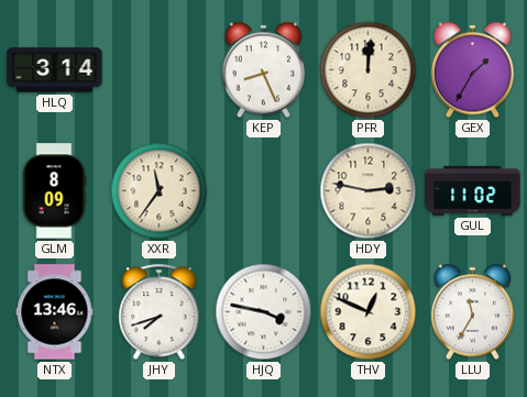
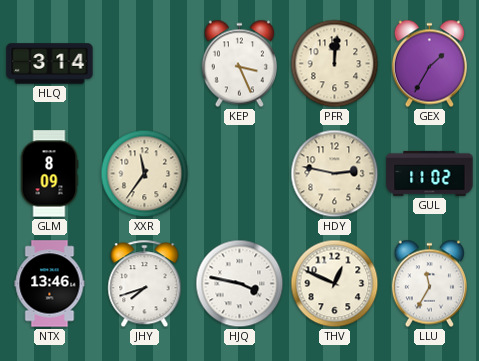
KEP: 8:26 -> 3:26
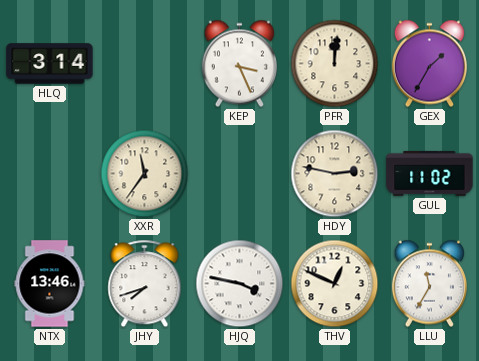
GLM: 8:09 -> none
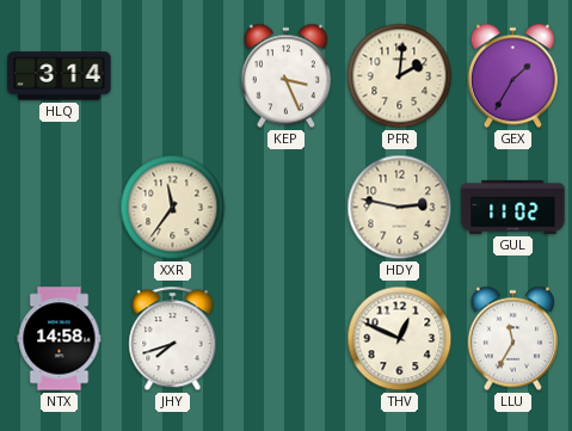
PFR: 12:01 -> 2:01
NTX: 13:46 -> 14:58
HJQ: 3:47 -> none
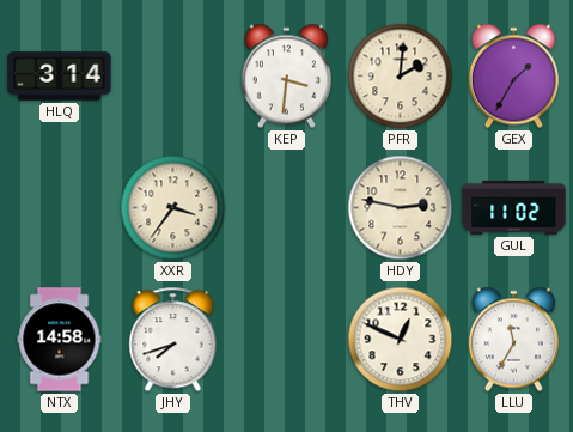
KEP: 3:26 -> 3:31
XXR: 11:36 -> 3:36
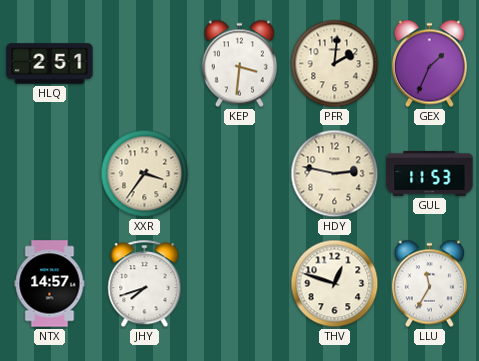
HLQ: 3:14 -> 2:51
GEX: 1:35 -> 1:34
GUL: 11:02 -> 11:53
NTX: 14:58 -> 14:57
THV: 12:49 -> 12:48
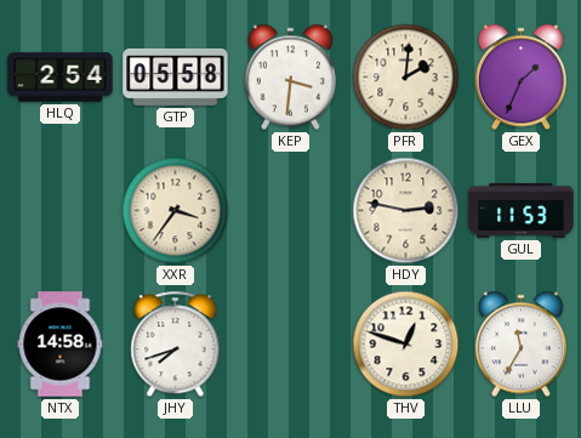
HLQ: 2:51 -> 2:54
GTP: none -> 05:58
NTX: 14:57 -> 14:58
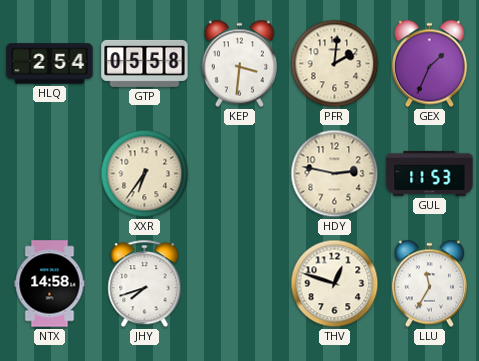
XXR: 3:36 -> 6:36
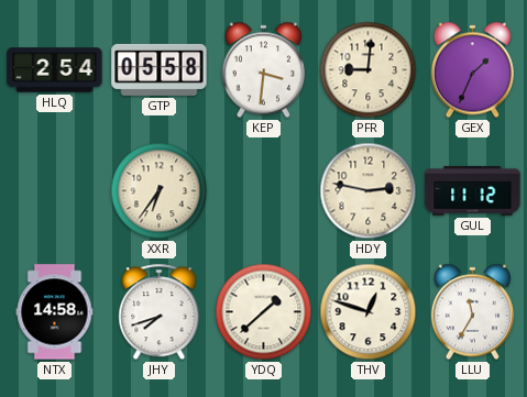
PFR: 2:01 -> 9:01
GUL: 11:53 -> 11:12
YDQ: none -> 1:38
